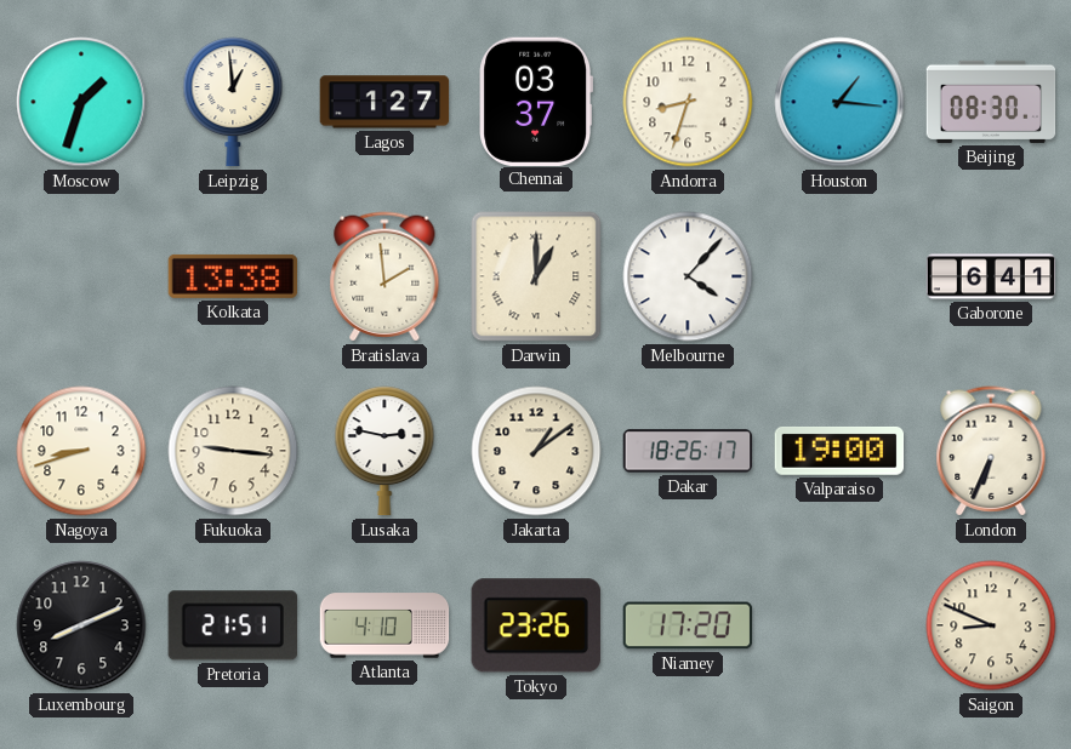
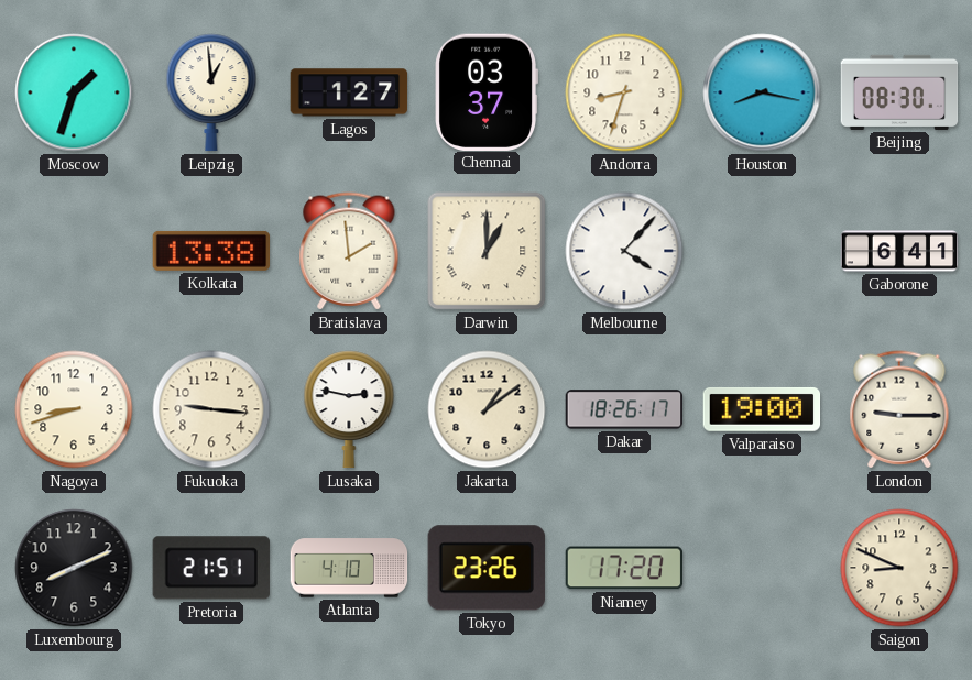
Houston: 1:16 -> 8:17
London: 6:34 -> 9:15
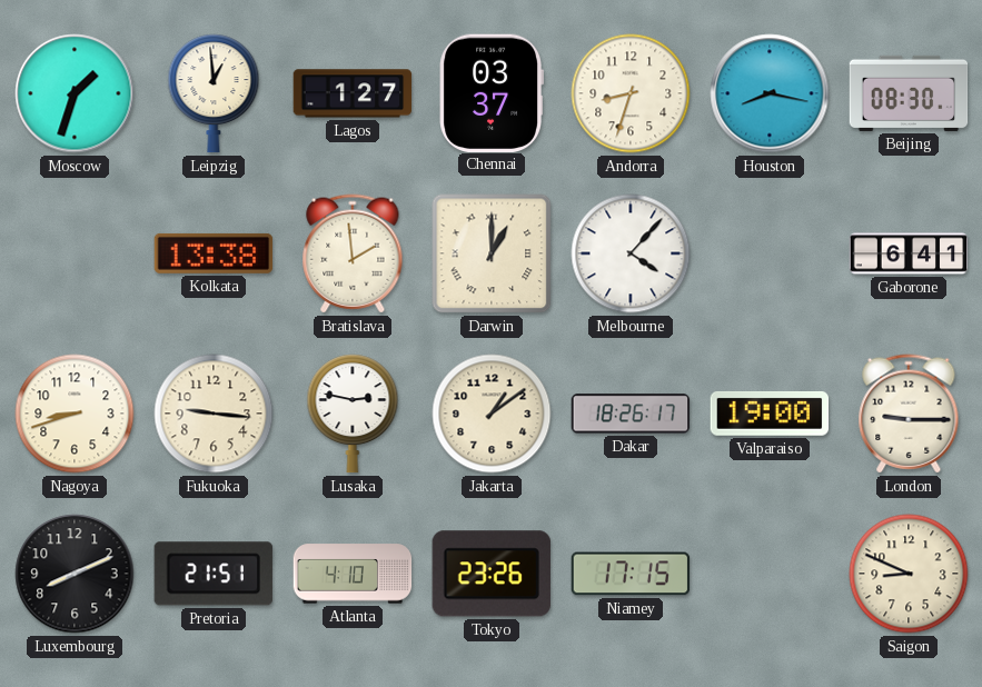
Niamey: 17:20 -> 17:15
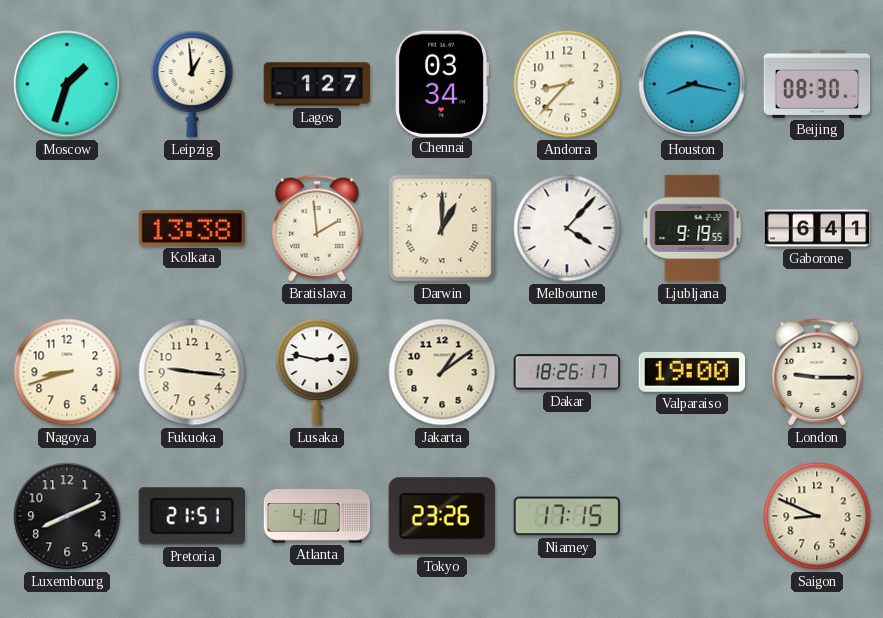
Chennai: 03:37 -> 03:34
Andorra: 8:33 -> 8:37
Ljubljana: none -> 9:19
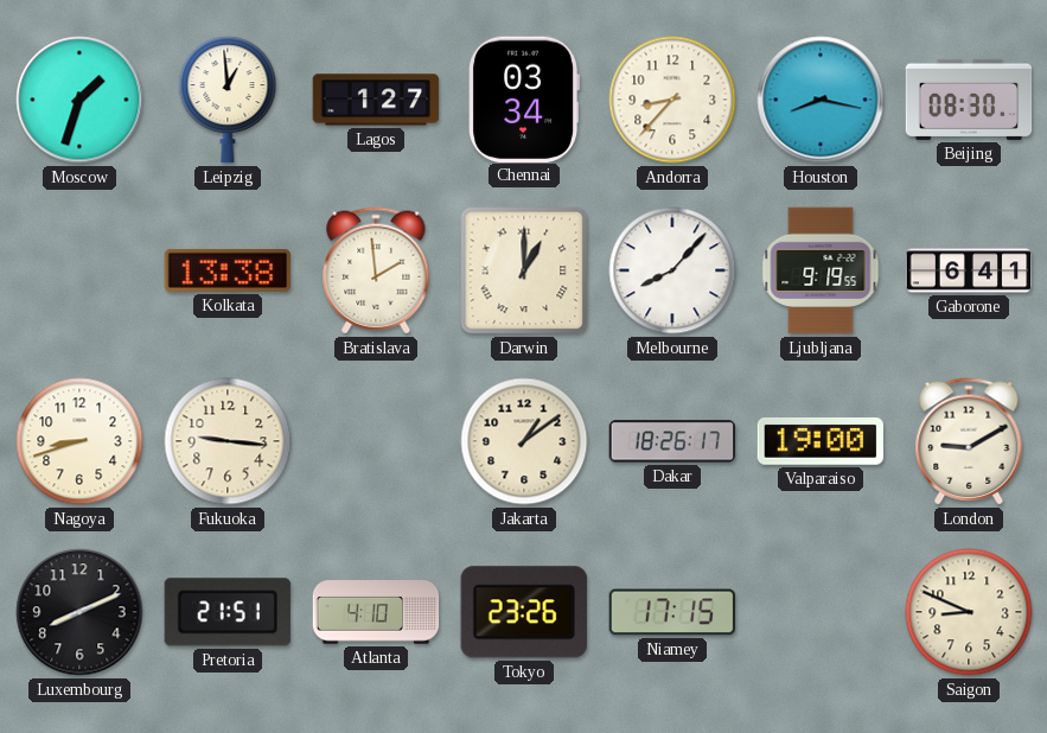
Melbourne: 4:07 -> 8:07
Lusaka: 2:47 -> none
London: 9:15 -> 9:10
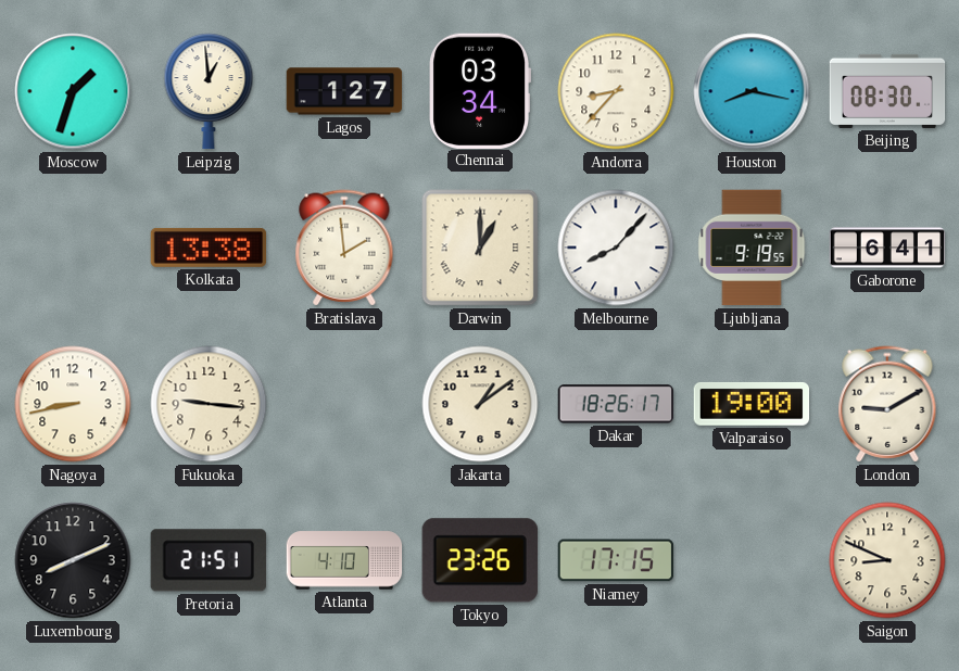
Nagoya: 8:42 -> 8:43
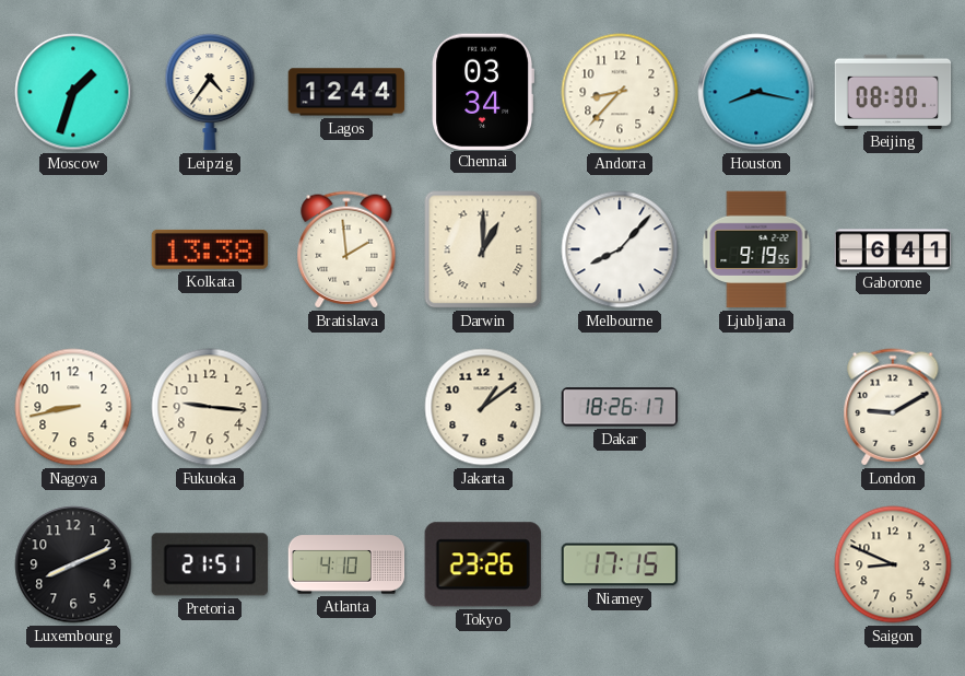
Leipzig: 12:59 -> 4:36
Lagos: 1:27 -> 12:44
Valparaiso: 19:00 -> none
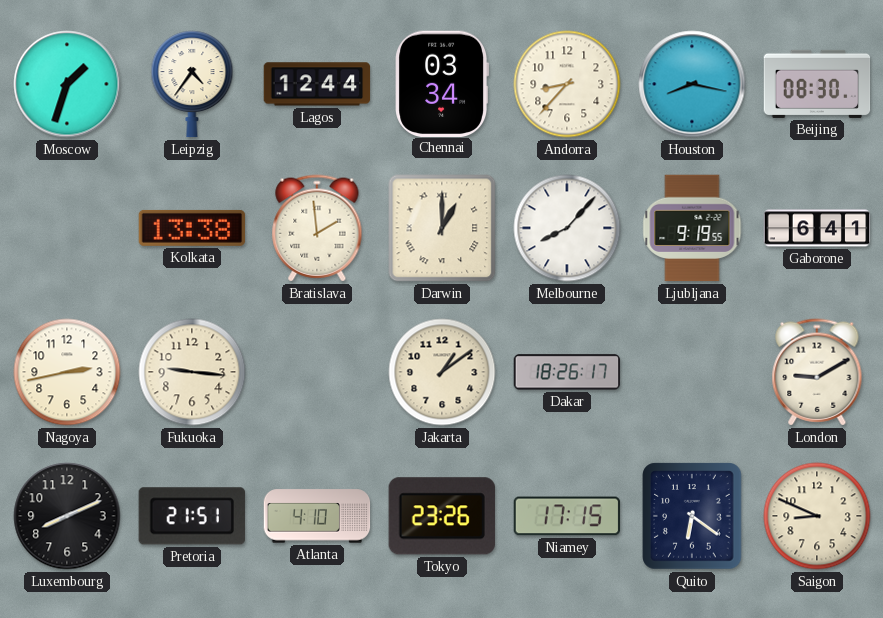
Nagoya: 8:43 -> 2:43
Quito: none -> 6:21
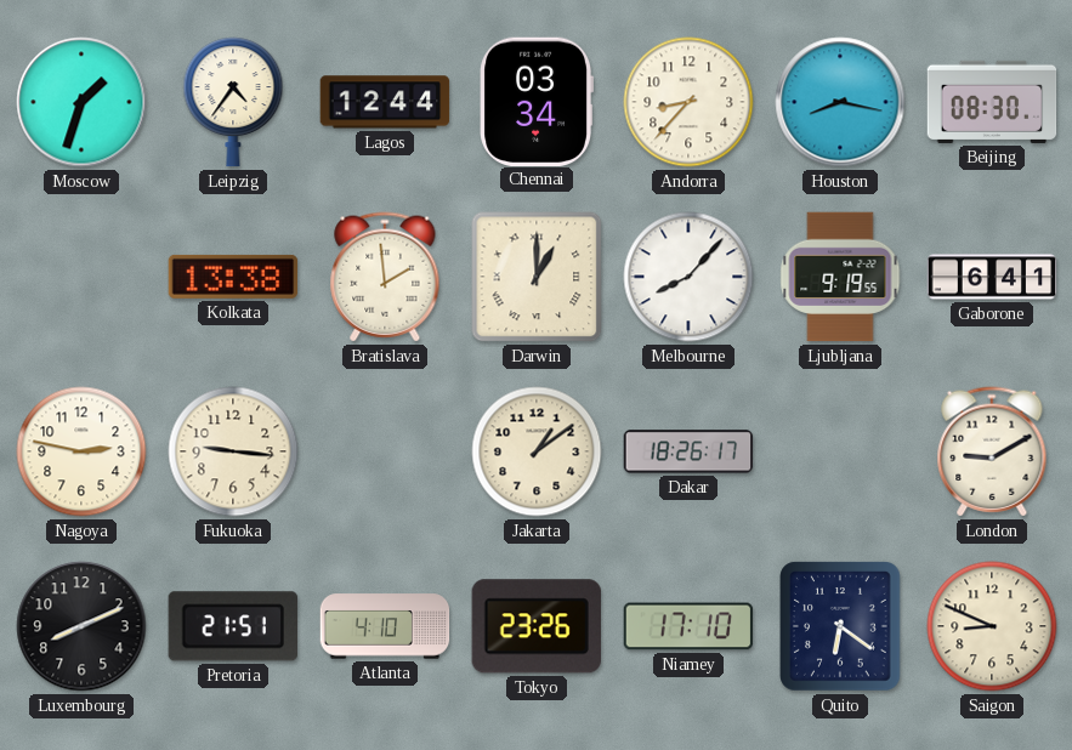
Nagoya: 2:43 -> 2:47
Niamey: 17:15 -> 17:10
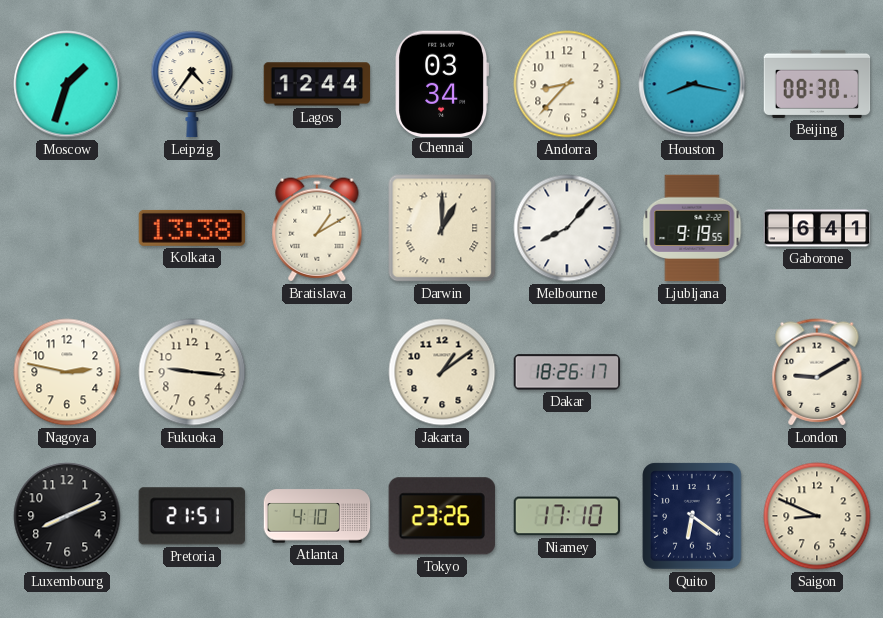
Bratislava: 1:59 -> 1:10
